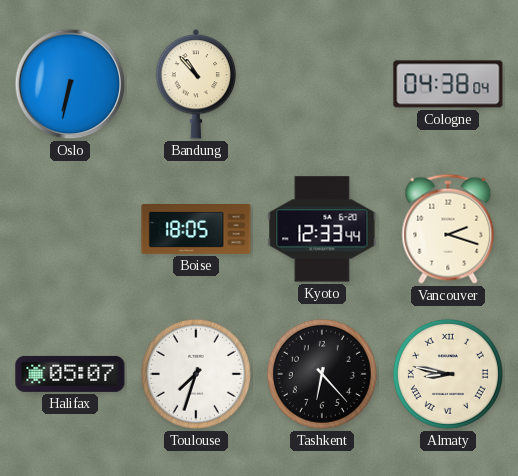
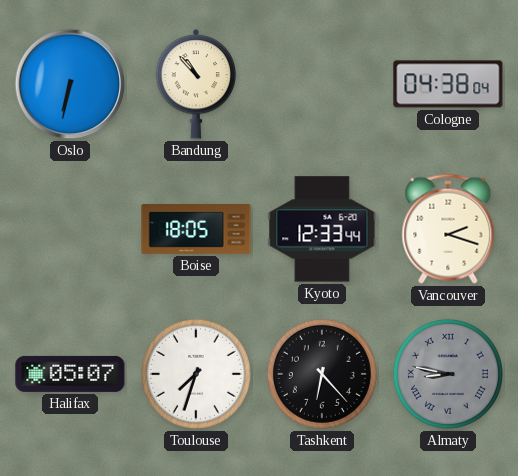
Almaty dial: cream -> grey
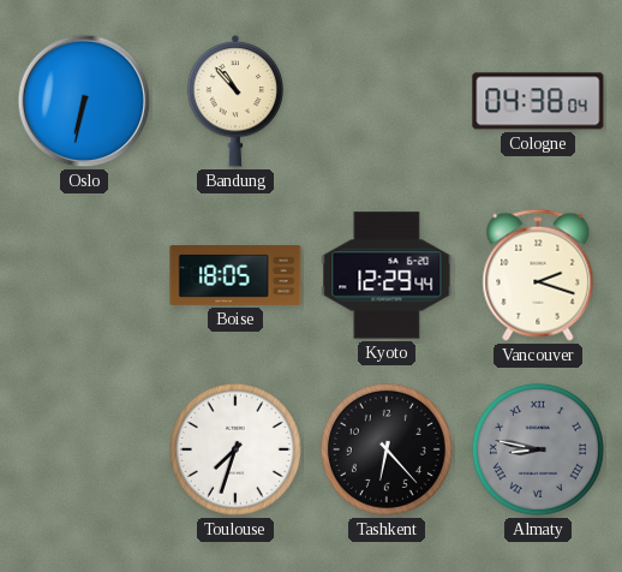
Kyoto: 12:33 -> 12:29
Halifax: 05:07 -> none
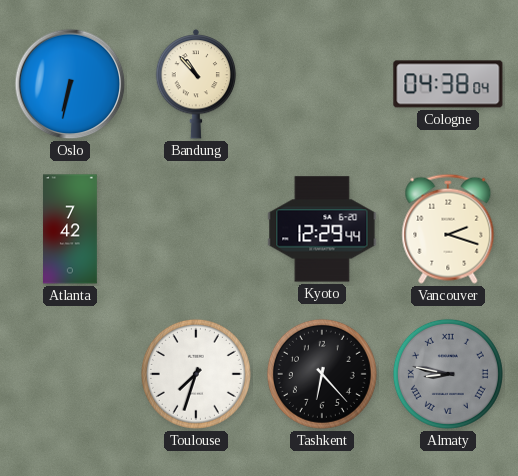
Atlanta: none -> 7:42
Boise: 18:05 -> none
